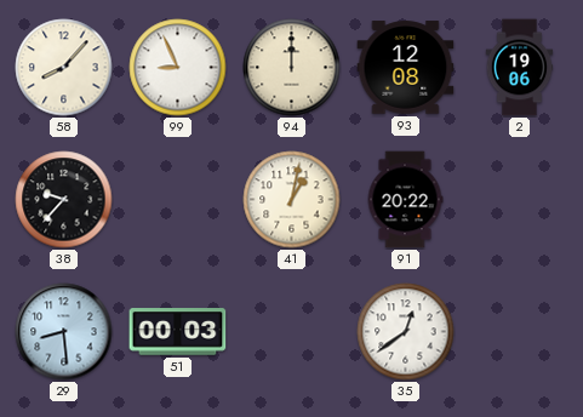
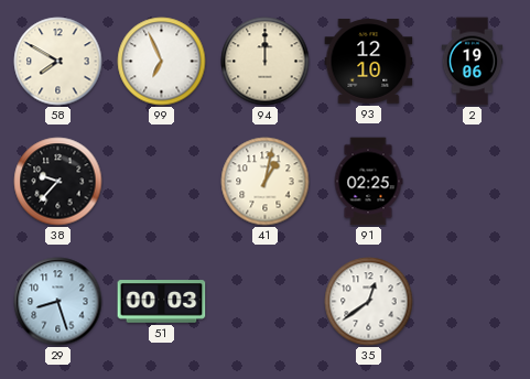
58: 8:07 -> 7:50
99: 8:56 -> 6:56
93: 12:08 -> 12:10
91: 20:22 -> 02:25
29: 8:29 -> 8:27
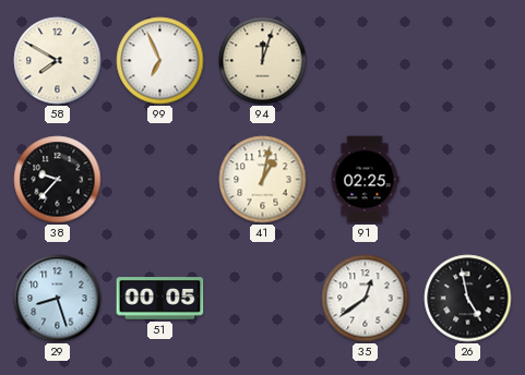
94: 12:00 -> 12:03
93: 12:10 -> none
2: 19:06 -> none
51: 00:03 -> 00:05
26: none -> 4:58
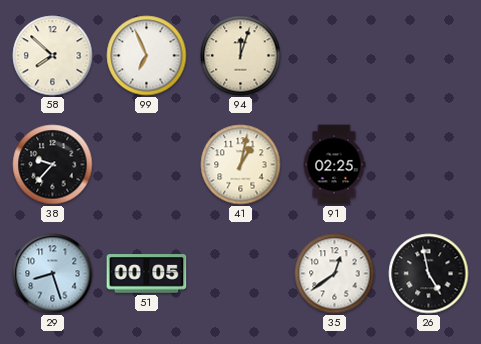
58: 7:50 -> 7:52
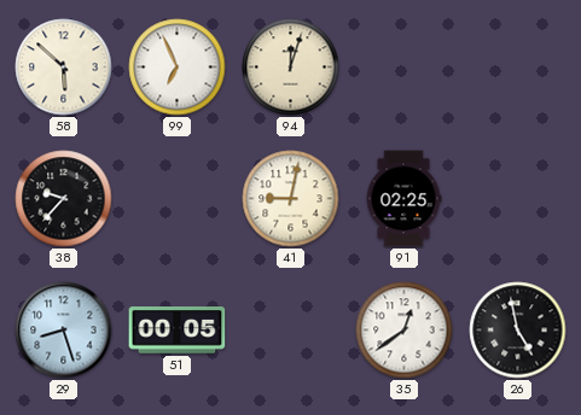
58: 7:52 -> 5:52
41: 1:02 -> 9:02
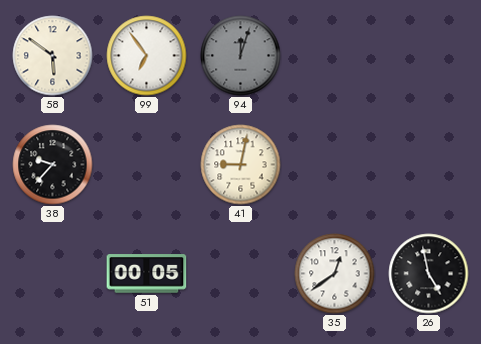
58: 5:52 -> 5:51
99: 6:56 -> 6:54
94 dial: cream -> grey
91: 02:25 -> none
29: 8:27 -> none
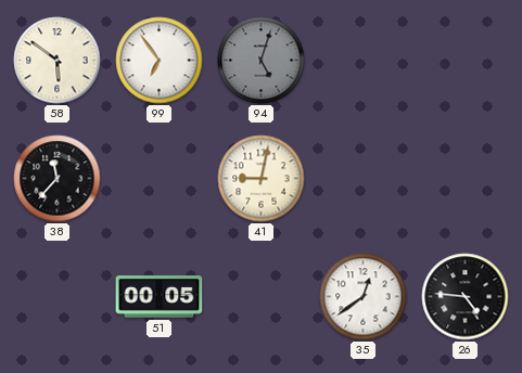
94: 12:03 -> 5:03
38: 9:37 -> 11:37
26: 4:58 -> 4:46
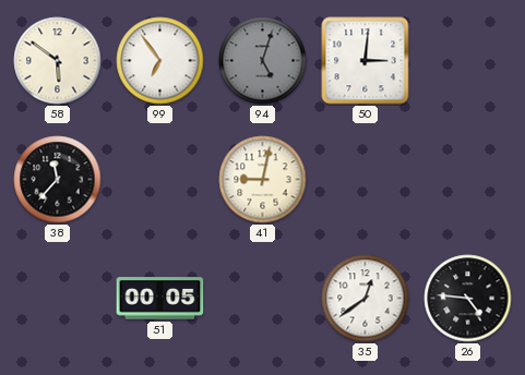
50: none -> 3:01
